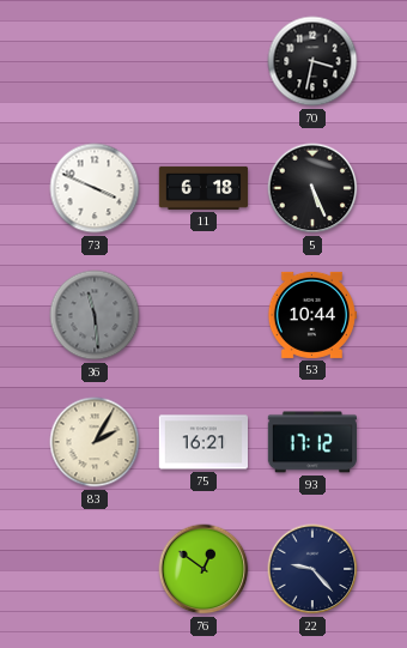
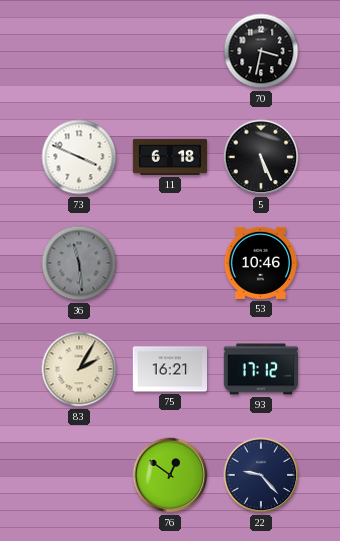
53: 10:44 -> 10:46
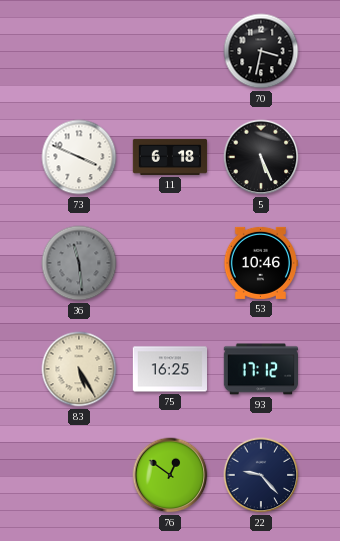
83: 2:05 -> 5:25
75: 16:21 -> 16:25
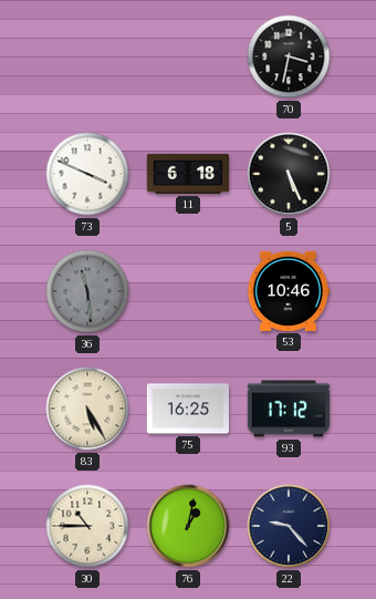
30: none -> 10:45
76: 12:51 -> 1:02
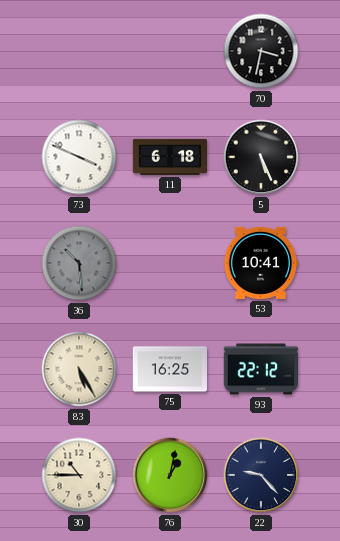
36: 11:29 -> 10:29
53: 10:46 -> 10:41
93: 17:12 -> 22:12
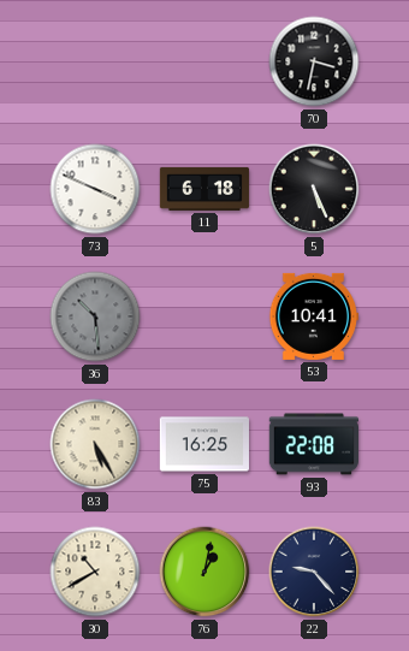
93: 22:12 -> 22:08
30: 10:45 -> 10:40
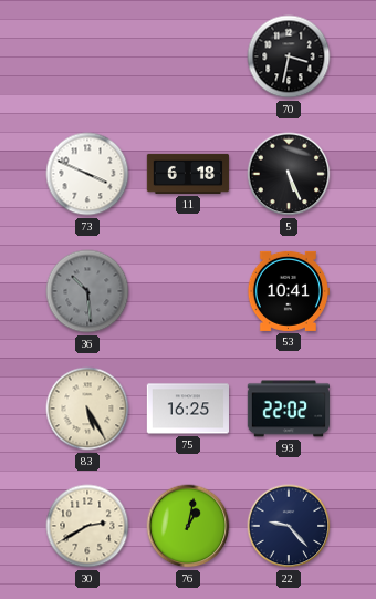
93: 22:08 -> 22:02
30: 10:40 -> 2:40
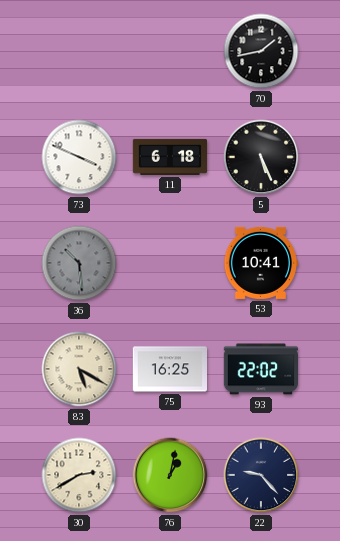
70: 3:32 -> 1:43
83: 5:25 -> 5:20
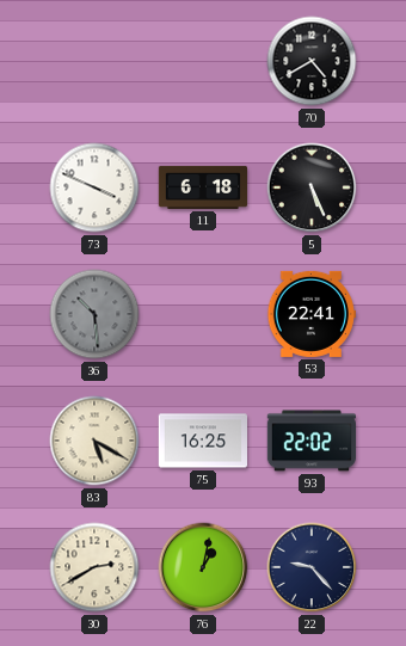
70: 1:43 -> 4:40
53: 10:41 -> 22:41
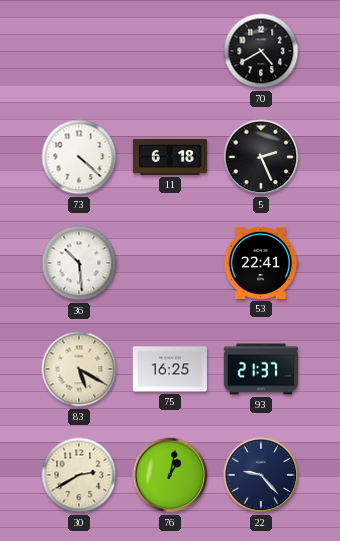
73: 3:49 -> 4:22
5: 5:26 -> 2:26
36 dial: grey -> white
93: 22:02 -> 21:37
